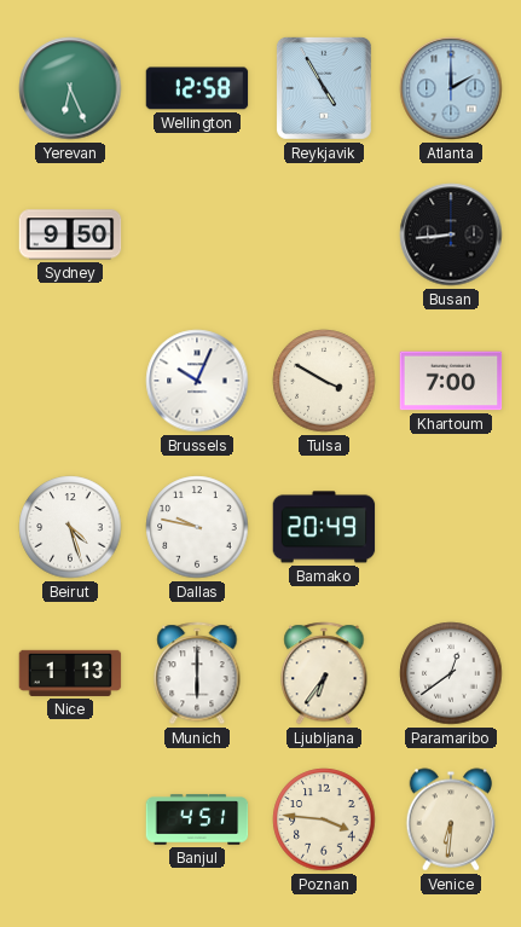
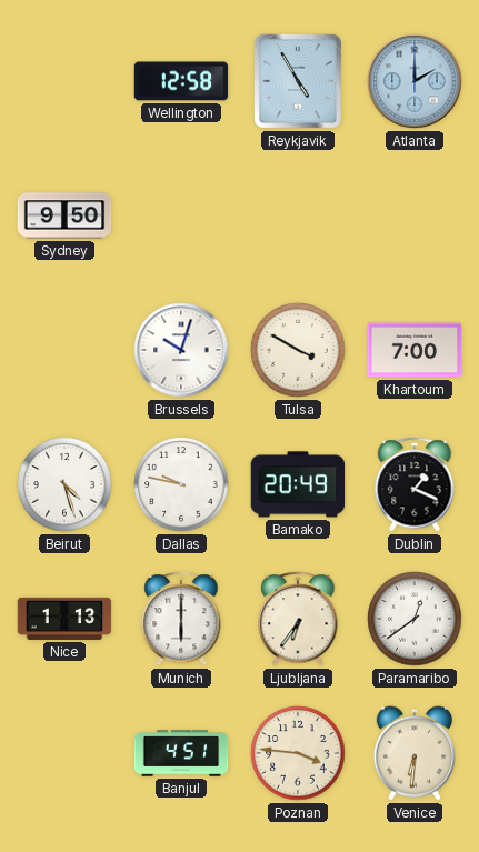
Yerevan: 6:26 -> none
Busan: 8:44 -> none
Brussels: 10:04 -> 10:03
Dublin: none -> 1:19
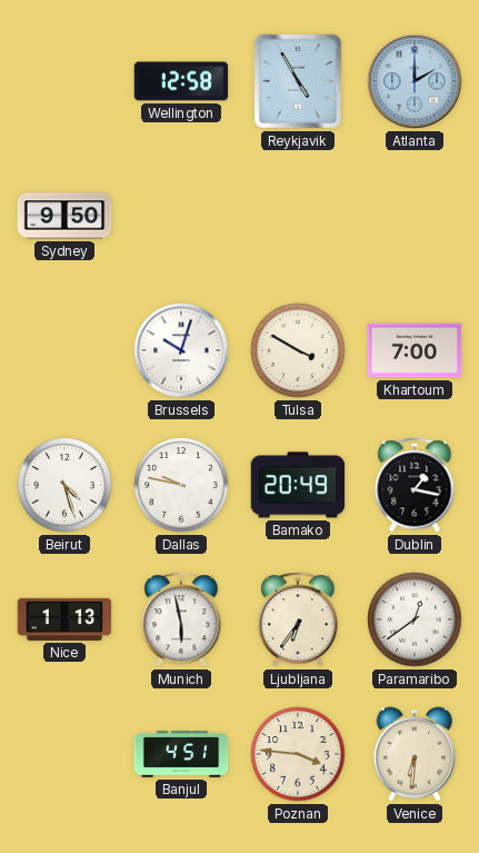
Dublin: 1:19 -> 1:17
Munich: 6:00 -> 5:58
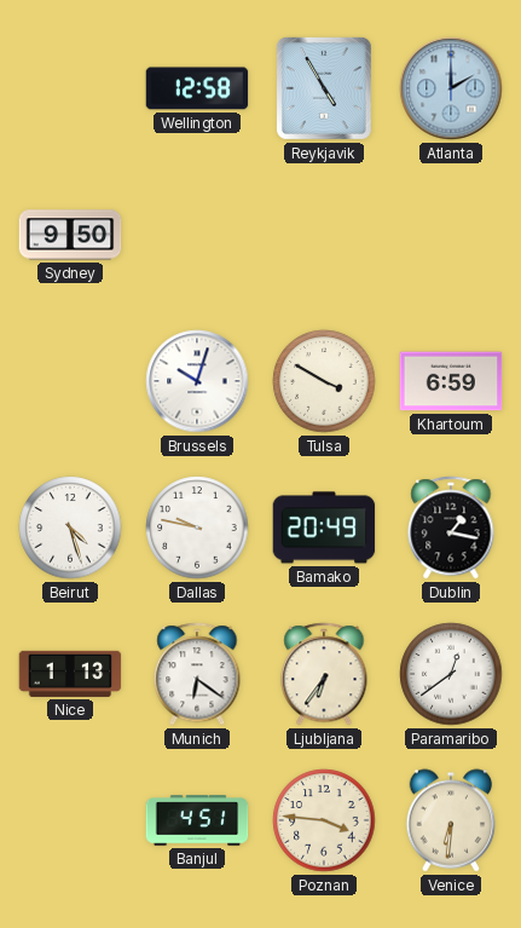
Khartoum: 7:00 -> 6:59
Munich: 5:58 -> 6:21
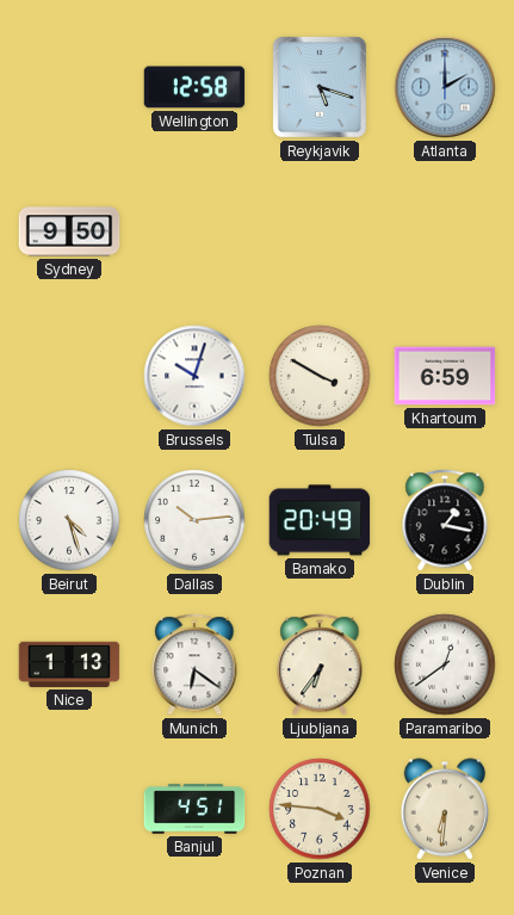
Reykjavik: 4:55 -> 5:18
Dallas: 9:47 -> 10:14
